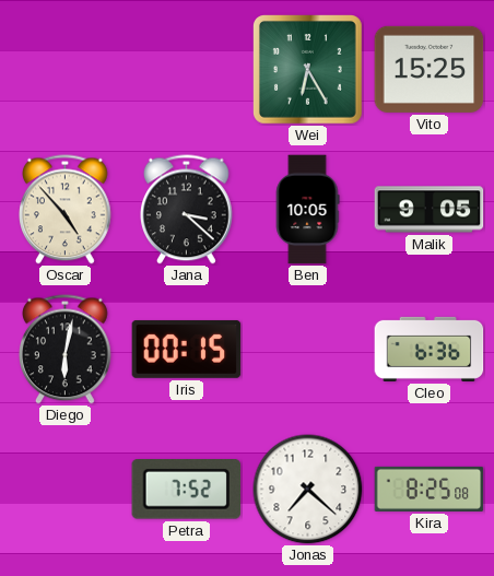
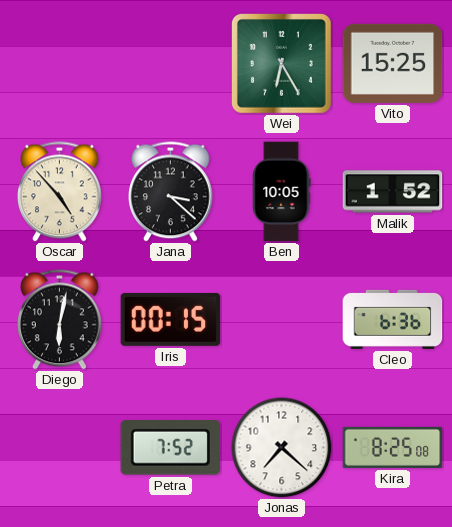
Malik: 9:05 -> 1:52
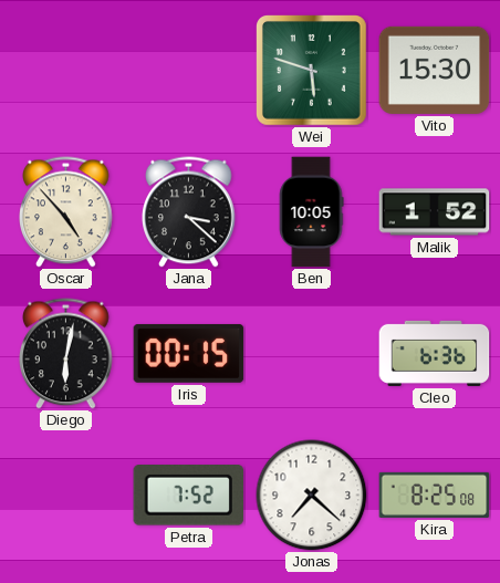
Wei: 6:25 -> 5:48
Vito: 15:25 -> 15:30
